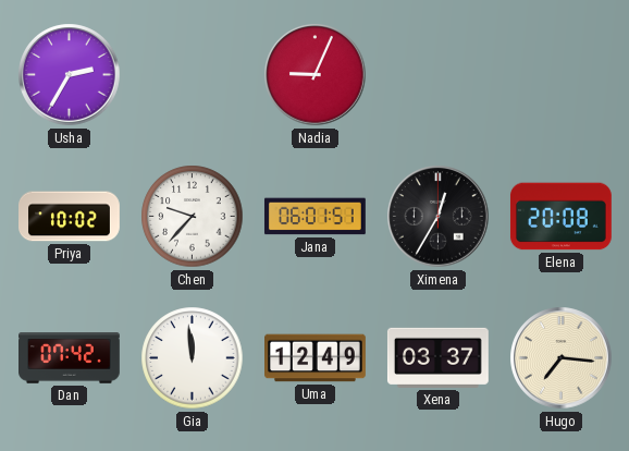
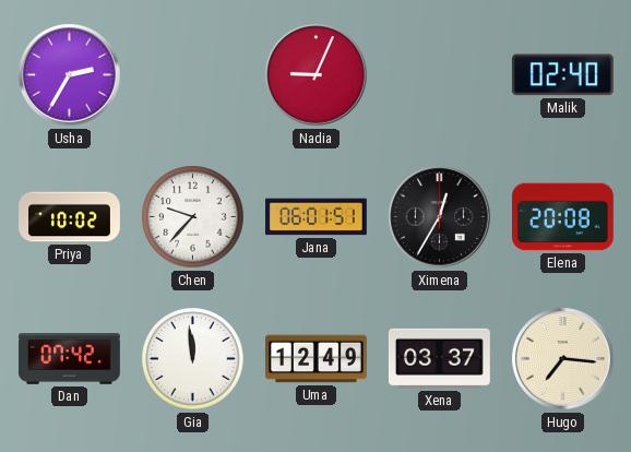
Malik: none -> 02:40
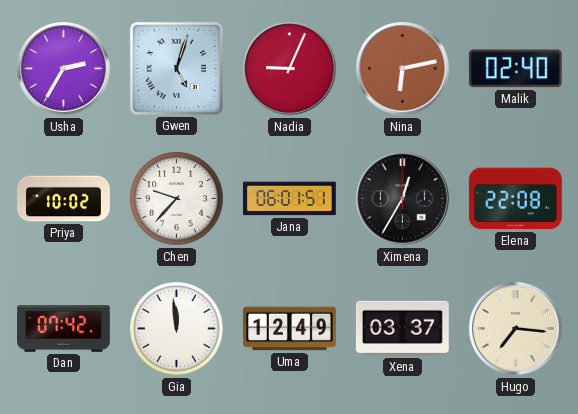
Gwen: none -> 5:03
Nina: none -> 6:13
Elena: 20:08 -> 22:08
